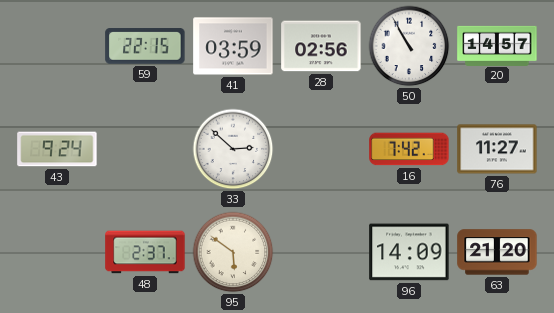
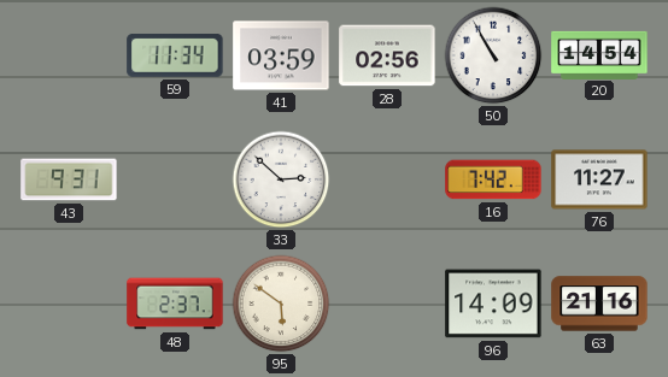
59: 22:15 -> 11:34
20: 14:57 -> 14:54
43: 9:24 -> 9:31
63: 21:20 -> 21:16
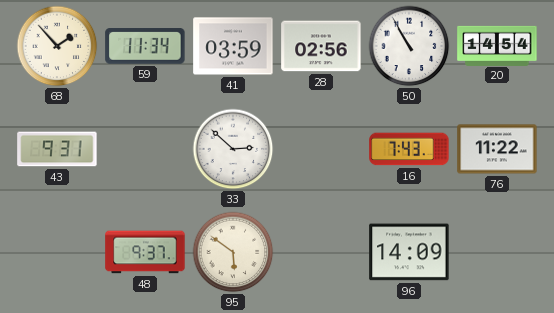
68: none -> 1:53
16: 7:42 -> 7:43
76: 11:27 -> 11:22
48: 2:37 -> 9:37
63: 21:16 -> none
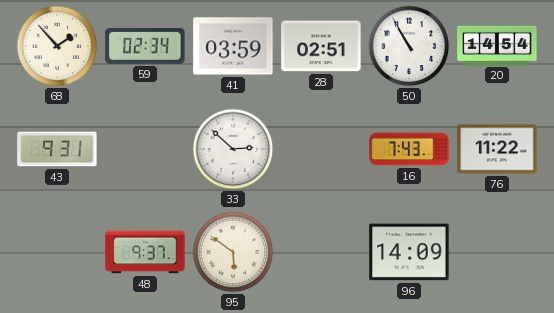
59: 11:34 -> 02:34
28: 02:56 -> 02:51
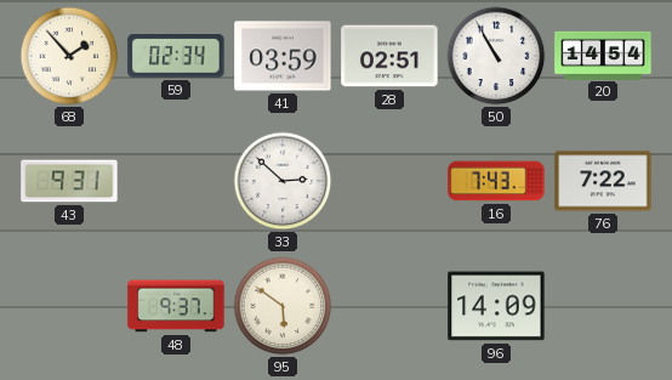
76: 11:22 -> 7:22
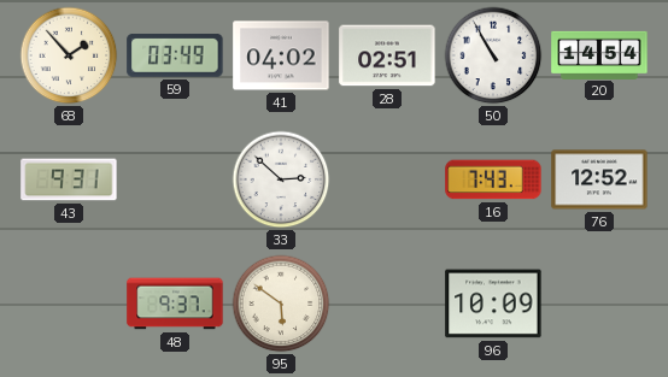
59: 02:34 -> 03:49
41: 03:59 -> 04:02
76: 7:22 -> 12:52
96: 14:09 -> 10:09
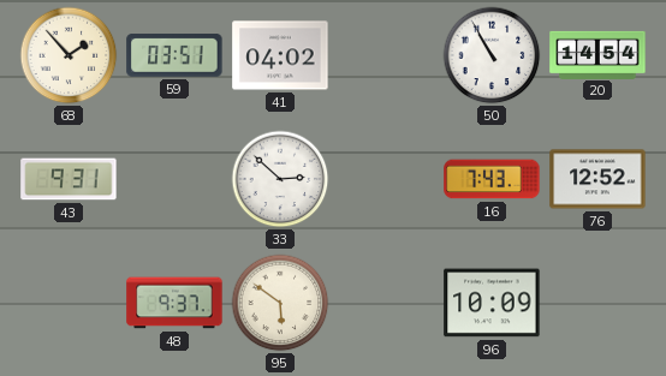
59: 03:49 -> 03:51
28: 02:51 -> none
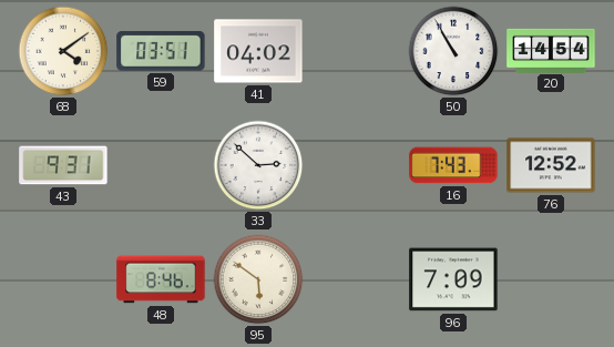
68: 1:53 -> 4:09
48: 9:37 -> 8:46
96: 10:09 -> 7:09
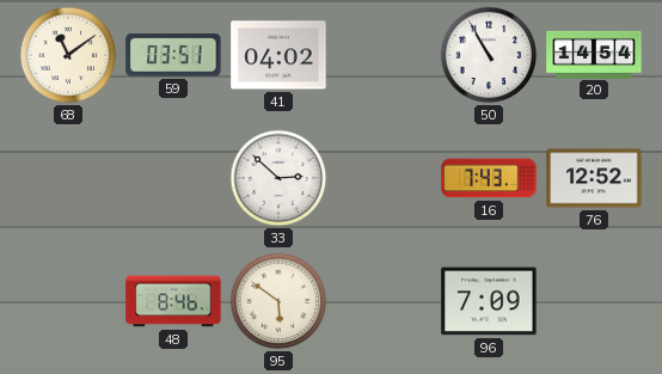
68: 4:09 -> 11:09
43: 9:31 -> none
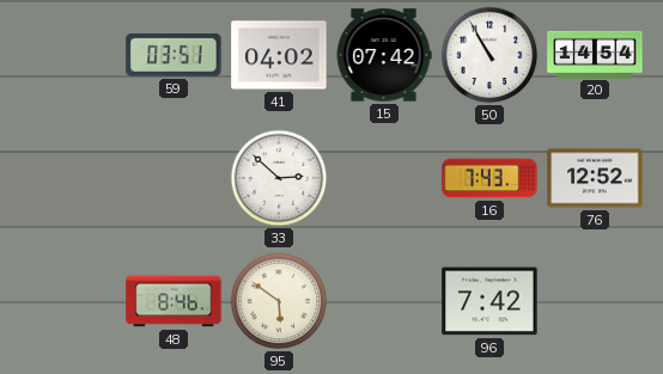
68: 11:09 -> none
15: none -> 07:42
96: 7:09 -> 7:42
